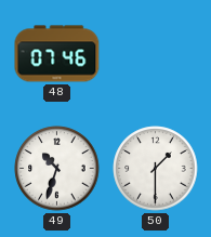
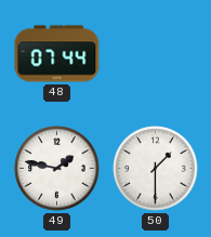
48: 07:46 -> 07:44
49: 10:33 -> 1:47
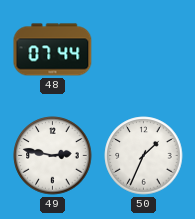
49: 1:47 -> 2:47
50: 1:30 -> 1:34
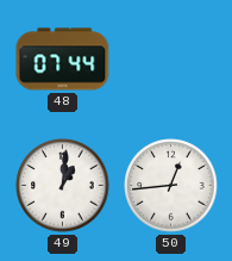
49: 2:47 -> 1:01
50: 1:34 -> 12:44
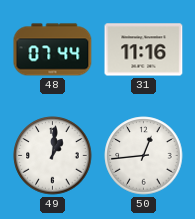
31: none -> 11:16
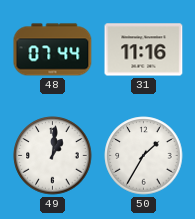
50: 12:44 -> 1:35
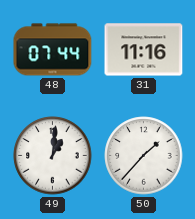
50: 1:35 -> 1:37
